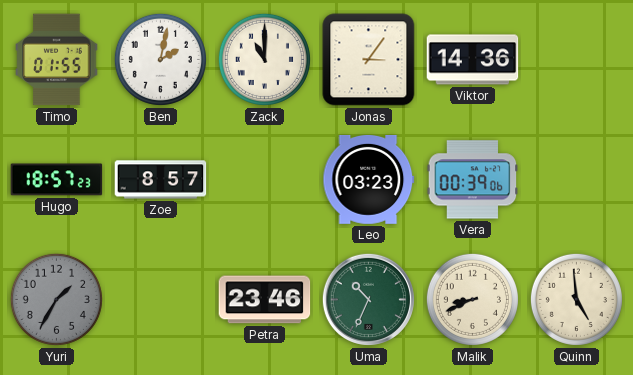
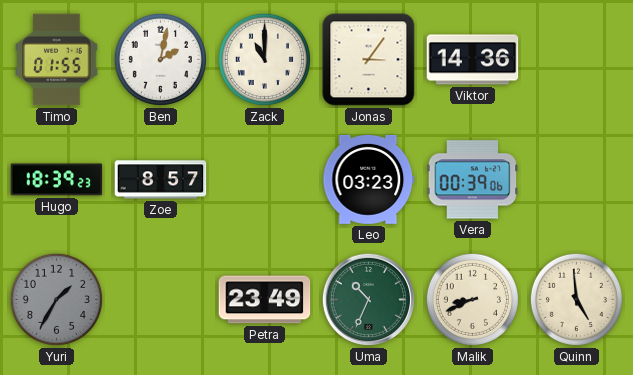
Hugo: 18:57 -> 18:39
Petra: 23:46 -> 23:49
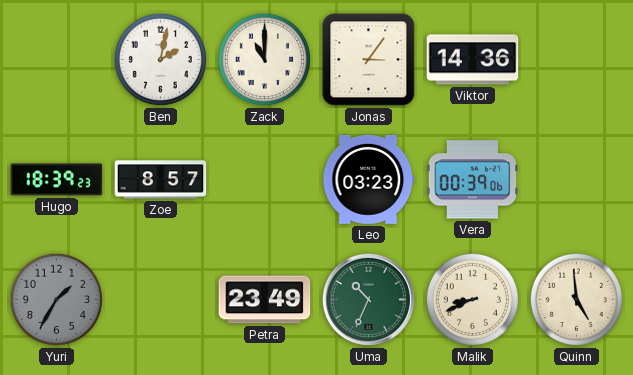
Timo: 01:55 -> none
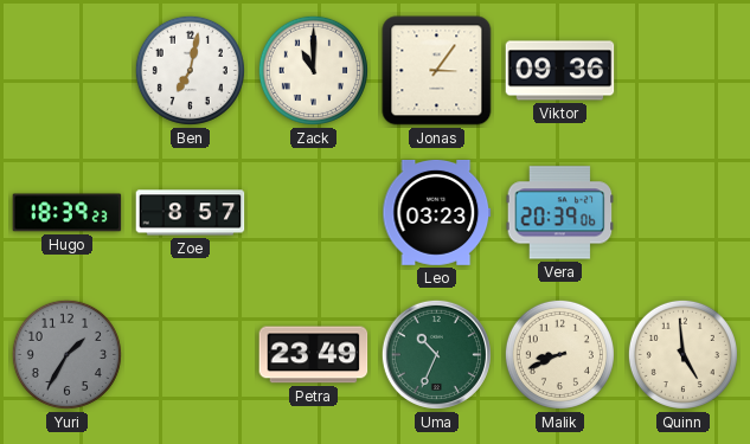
Ben: 2:02 -> 7:02
Viktor: 14:36 -> 09:36
Vera: 00:39 -> 20:39
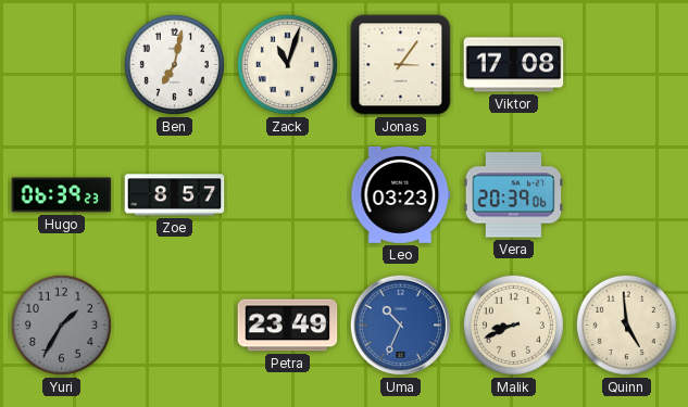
Zack: 11:00 -> 11:03
Viktor: 09:36 -> 17:08
Hugo: 18:39 -> 06:39
Uma dial: green -> blue
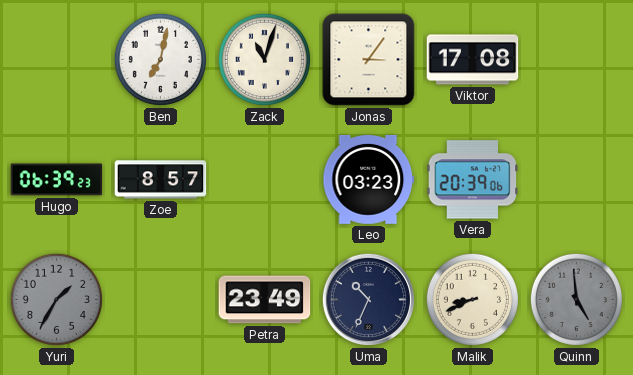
Uma dial: blue -> navy
Quinn dial: cream -> grey
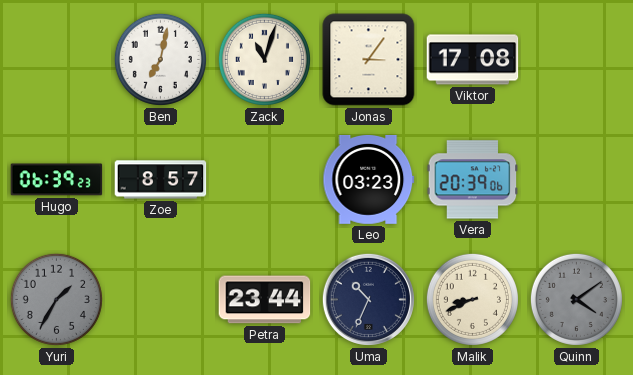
Petra: 23:49 -> 23:44
Quinn: 4:59 -> 4:09
